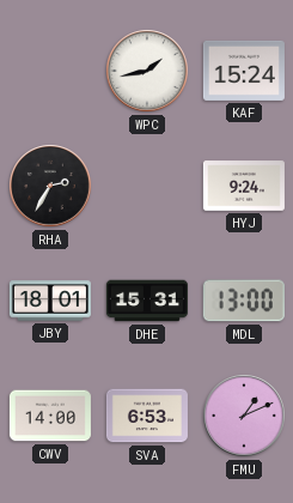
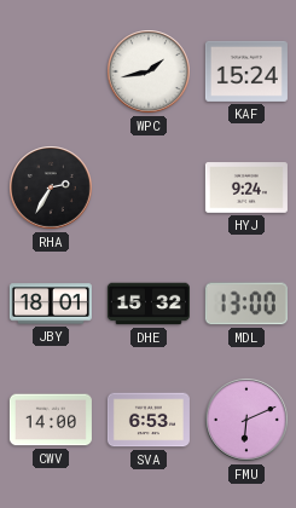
DHE: 15:31 -> 15:32
FMU: 1:11 -> 6:11
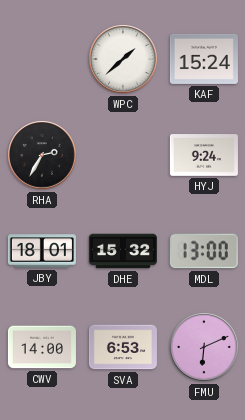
WPC: 1:43 -> 1:38
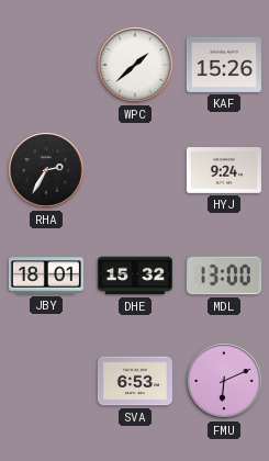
KAF: 15:24 -> 15:26
CWV: 14:00 -> none
